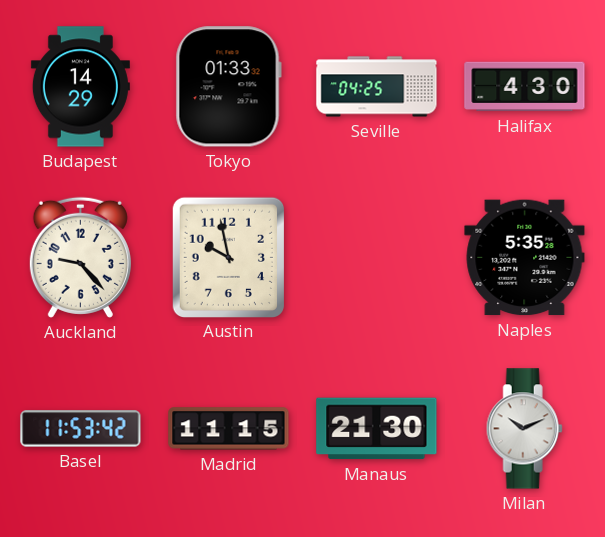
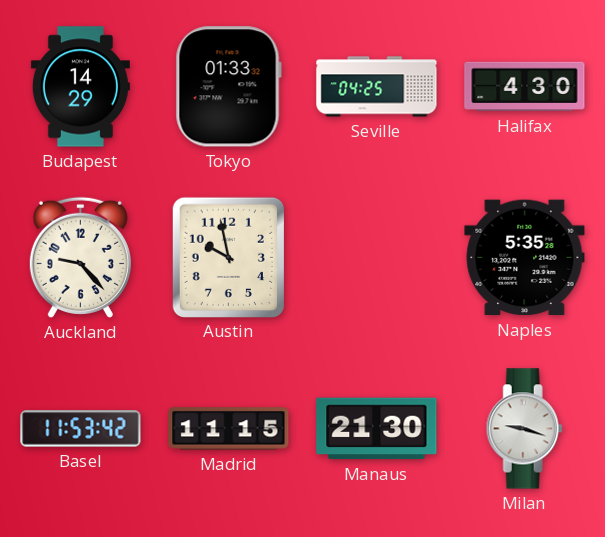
Milan: 10:11 -> 9:18
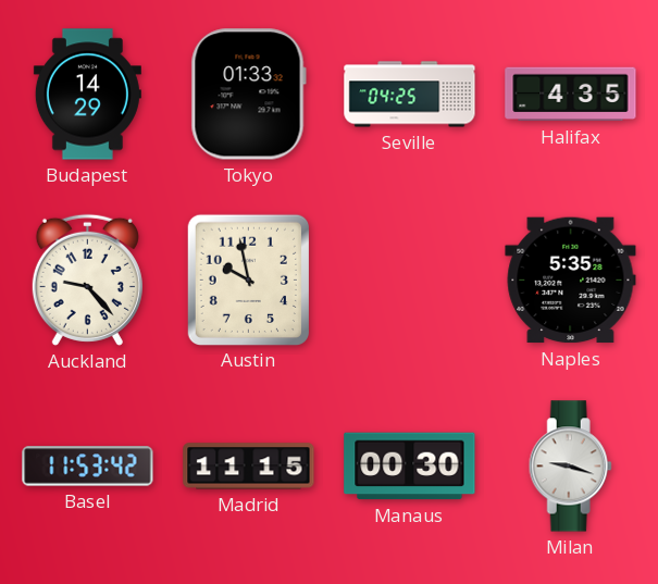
Halifax: 4:30 -> 4:35
Manaus: 21:30 -> 00:30
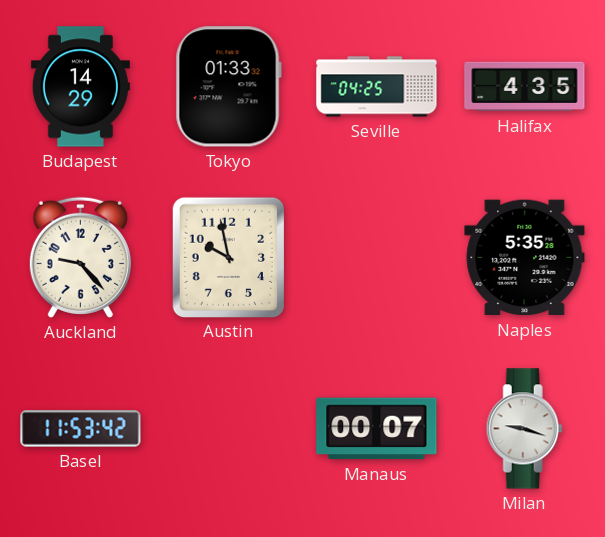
Madrid: 11:15 -> none
Manaus: 00:30 -> 00:07
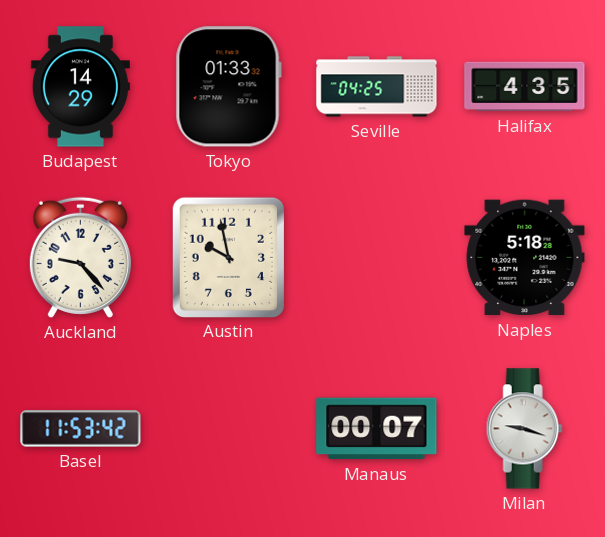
Naples: 5:35 -> 5:18
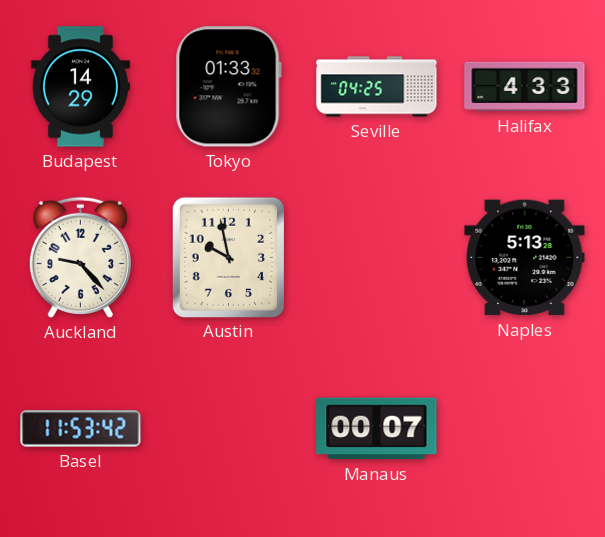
Halifax: 4:35 -> 4:33
Naples: 5:18 -> 5:13
Milan: 9:18 -> none
